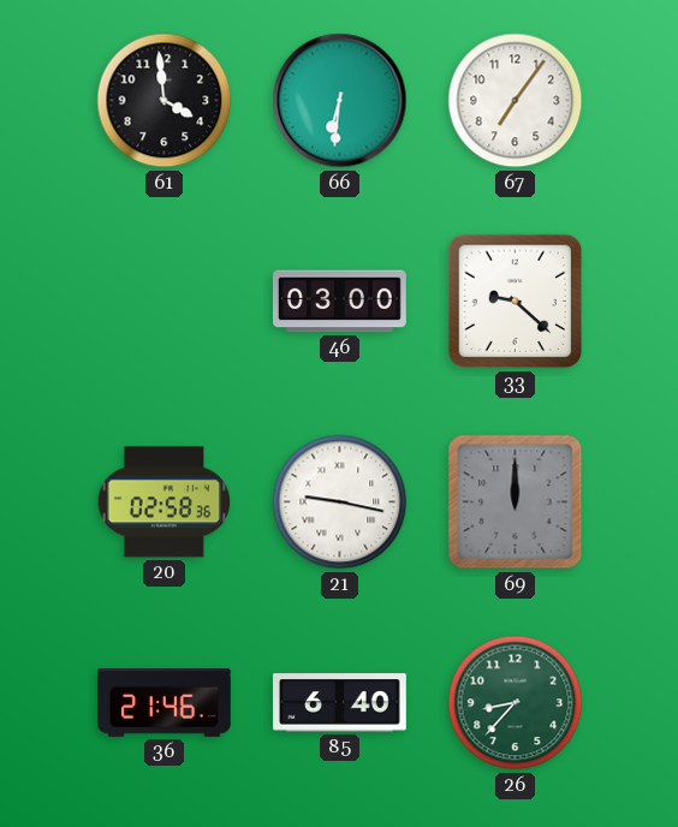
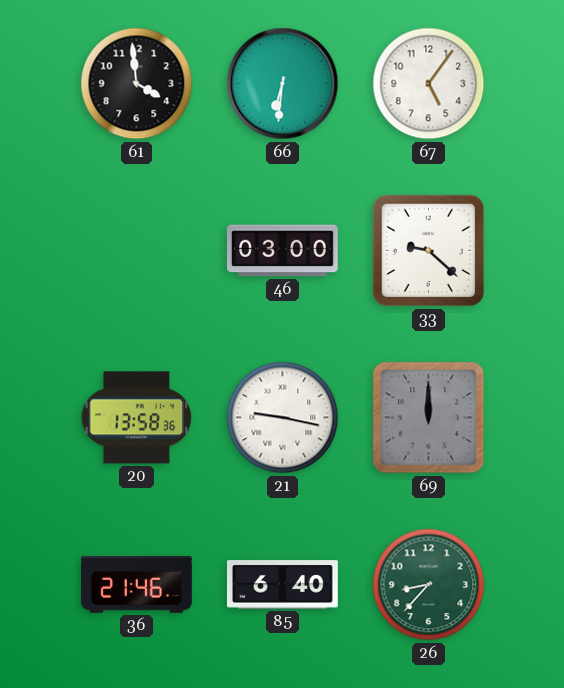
67: 7:06 -> 5:06
20: 02:58 -> 13:58
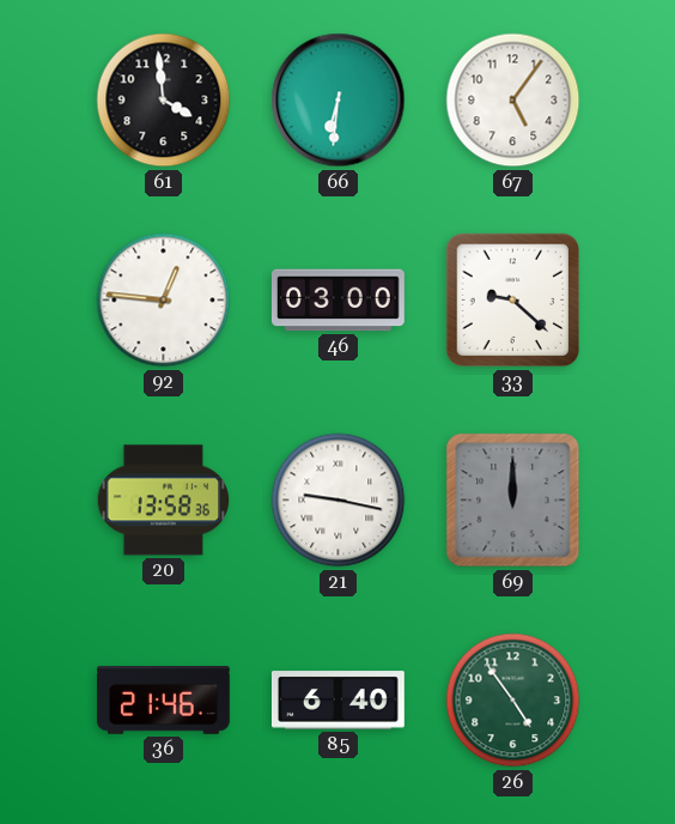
92: none -> 12:46
26: 8:37 -> 4:54
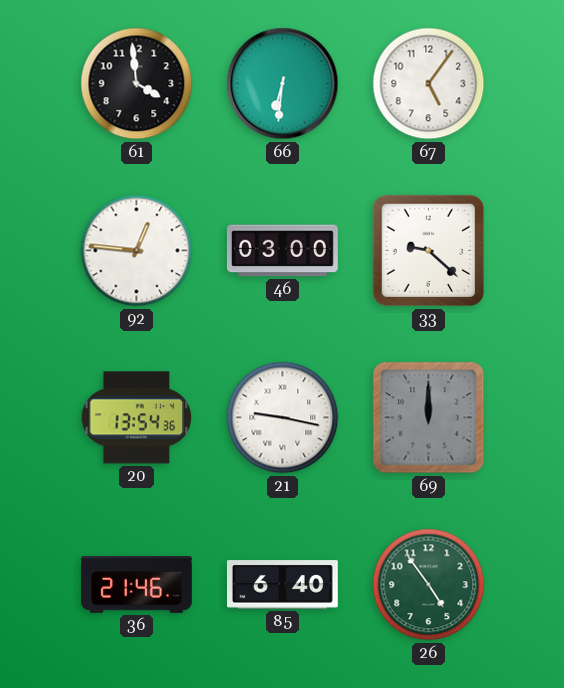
20: 13:58 -> 13:54
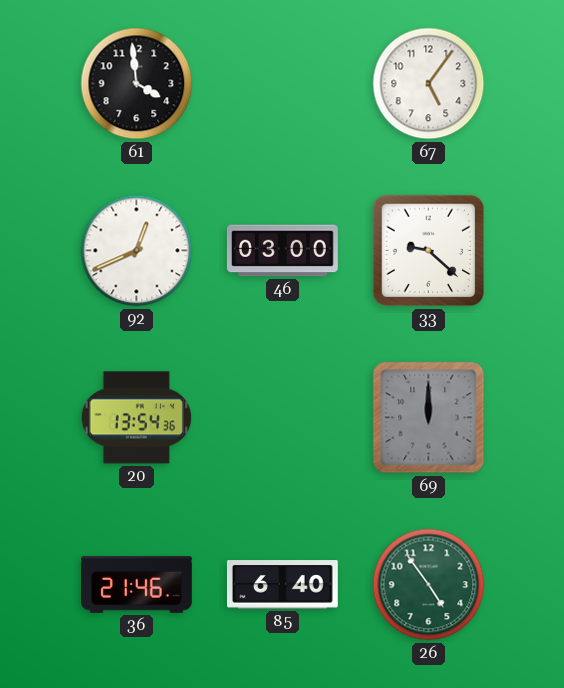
66: 6:31 -> none
92: 12:46 -> 12:41
21: 9:17 -> none
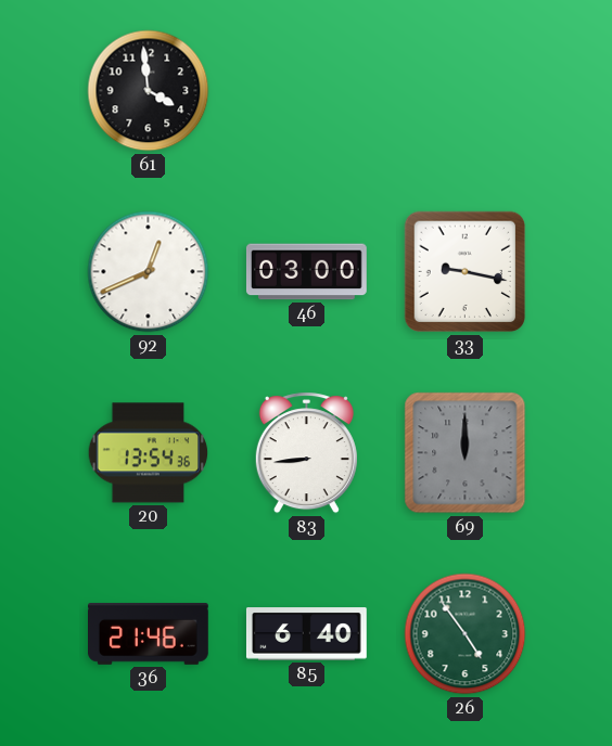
67: 5:06 -> none
33: 9:22 -> 9:17
83: none -> 8:44
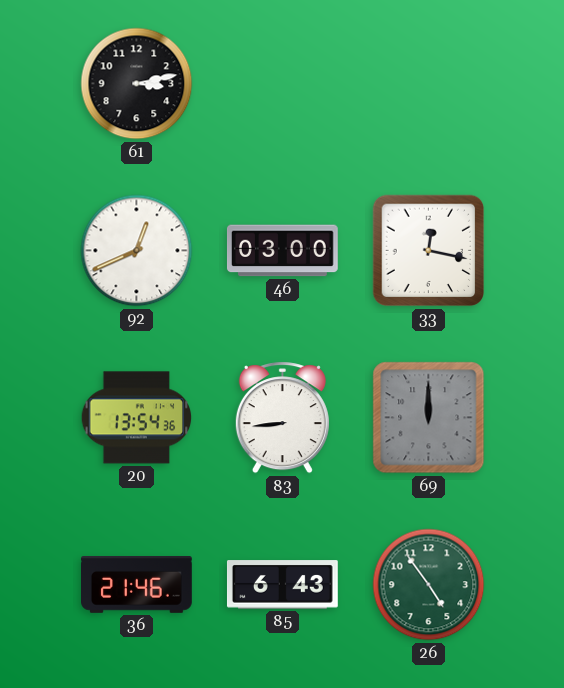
61: 3:59 -> 3:13
33: 9:17 -> 12:17
85: 6:40 -> 6:43
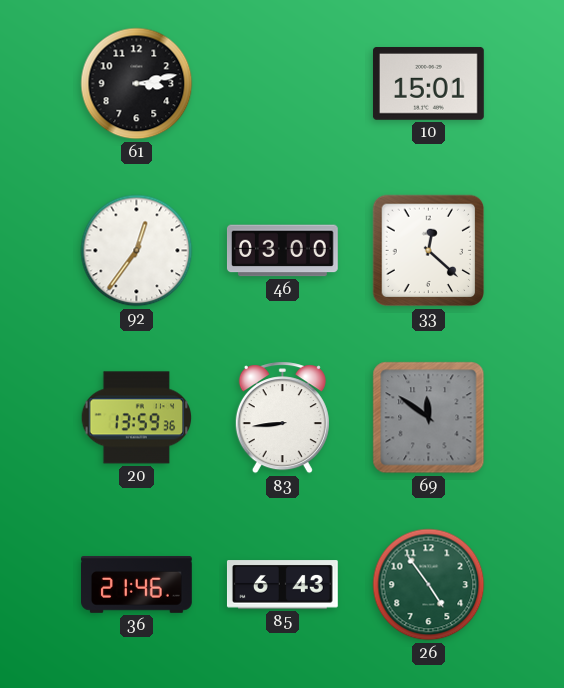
10: none -> 15:01
92: 12:41 -> 12:36
33: 12:17 -> 12:22
20: 13:54 -> 13:59
69: 12:00 -> 11:51
